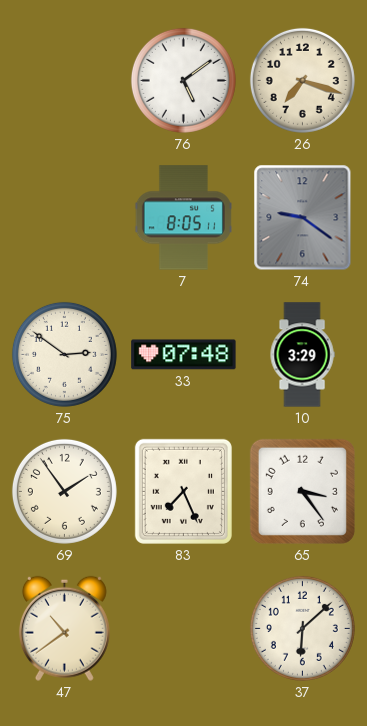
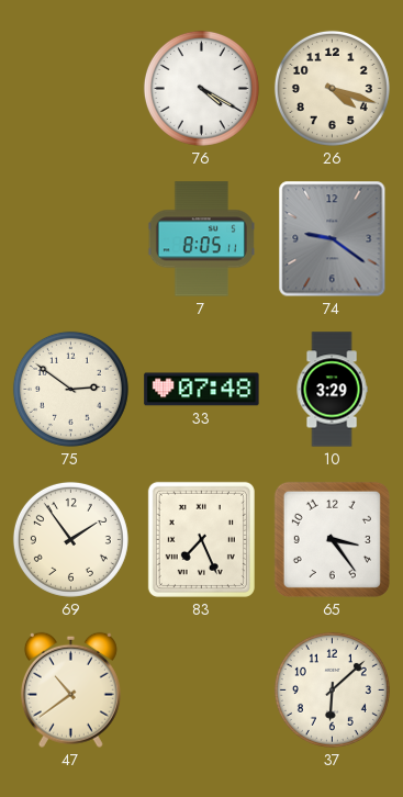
76: 5:09 -> 4:20
26: 7:18 -> 4:18
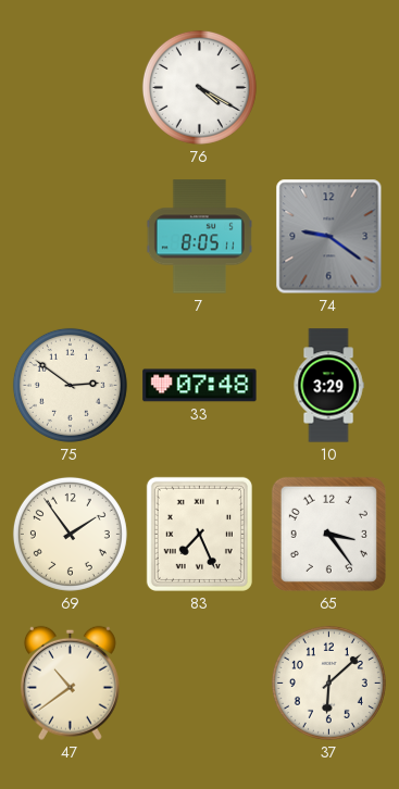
26: 4:18 -> none
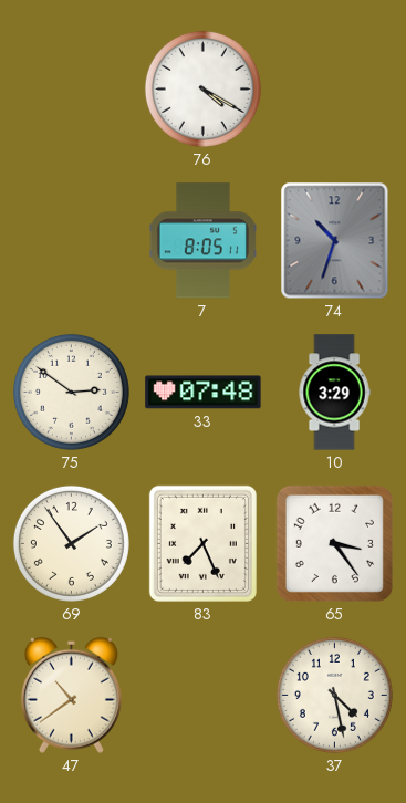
74: 9:21 -> 10:33
37: 6:08 -> 4:28
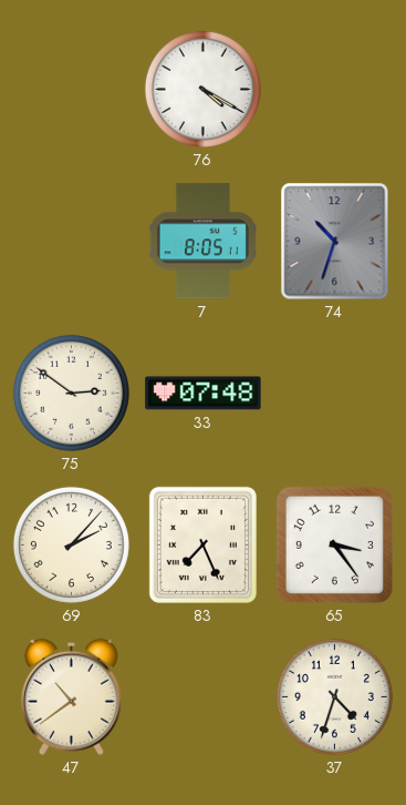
10: 3:29 -> none
69: 1:54 -> 2:07
37: 4:28 -> 4:33
